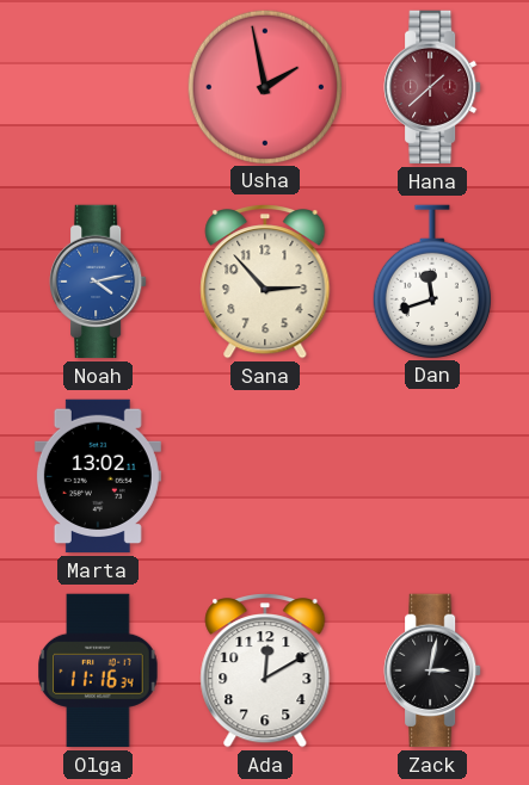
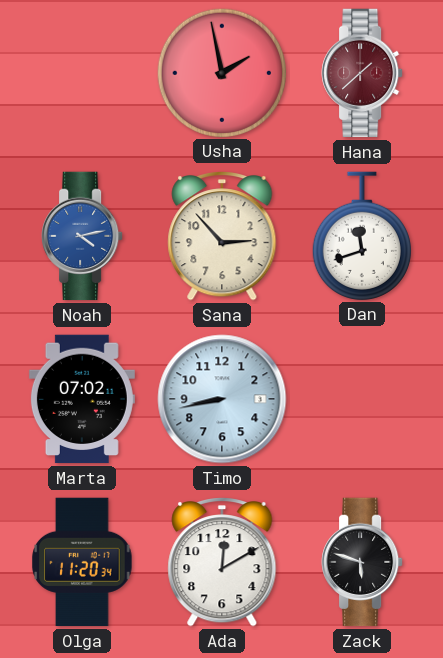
Marta: 13:02 -> 07:02
Timo: none -> 8:43
Olga: 11:16 -> 11:20
Zack: 3:02 -> 5:48
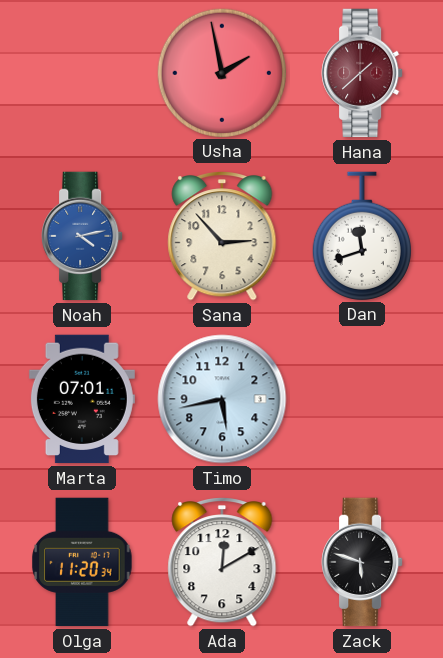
Marta: 07:02 -> 07:01
Timo: 8:43 -> 5:43
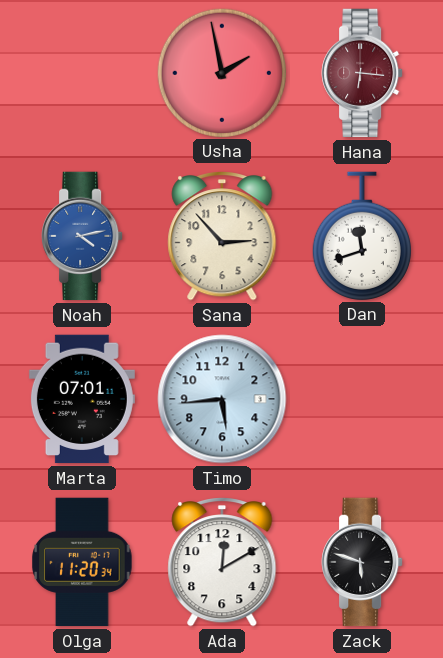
Hana: 1:38 -> 6:16
Timo: 5:43 -> 5:44
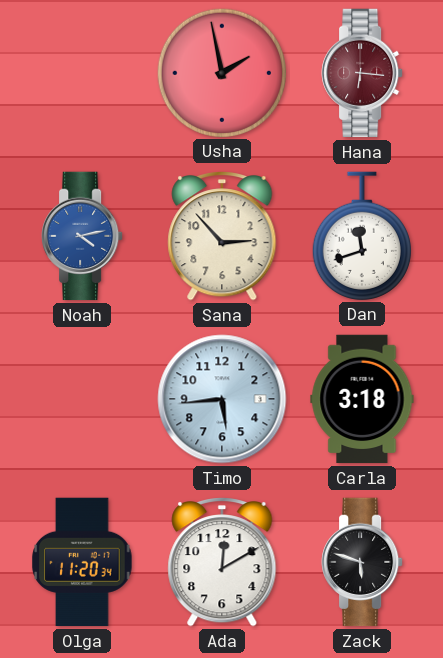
Marta: 07:01 -> none
Carla: none -> 3:18
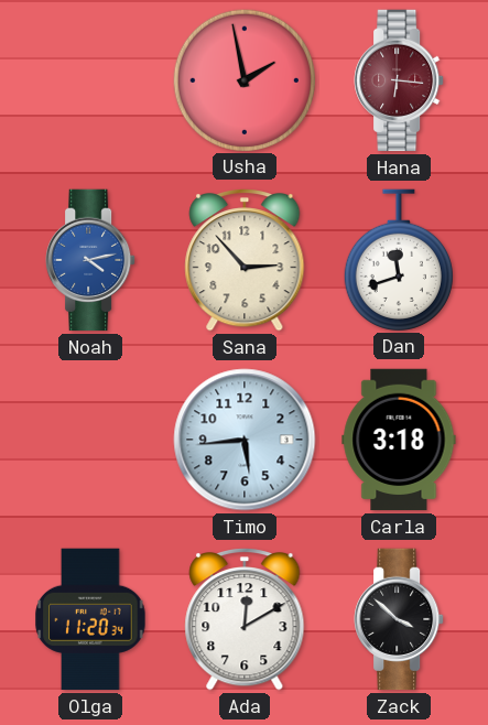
Zack: 5:48 -> 3:52
